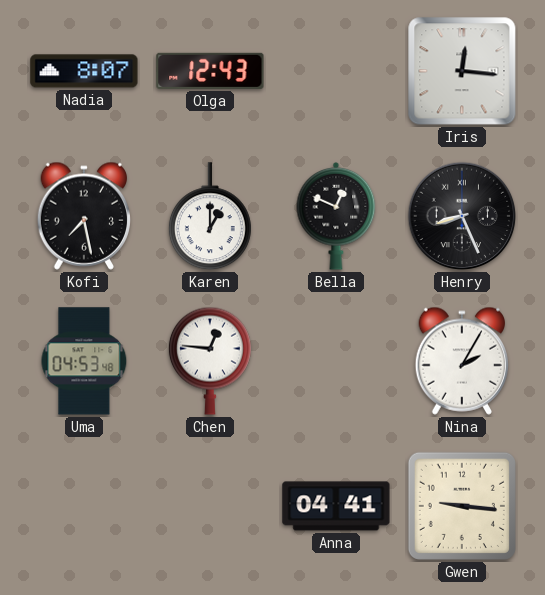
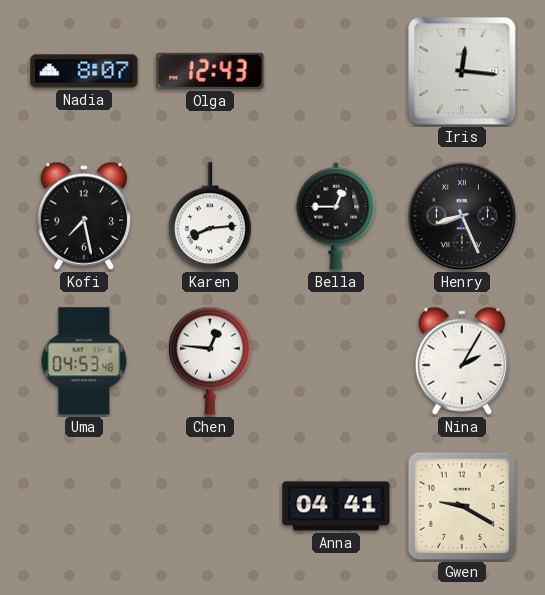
Karen: 1:00 -> 8:14
Bella: 12:49 -> 12:45
Gwen: 9:16 -> 9:20
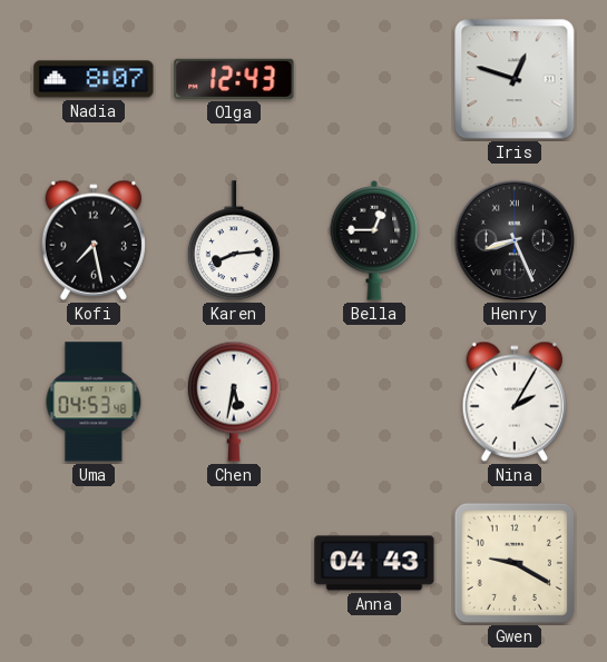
Iris: 12:16 -> 12:48
Chen: 12:46 -> 5:32
Anna: 04:41 -> 04:43
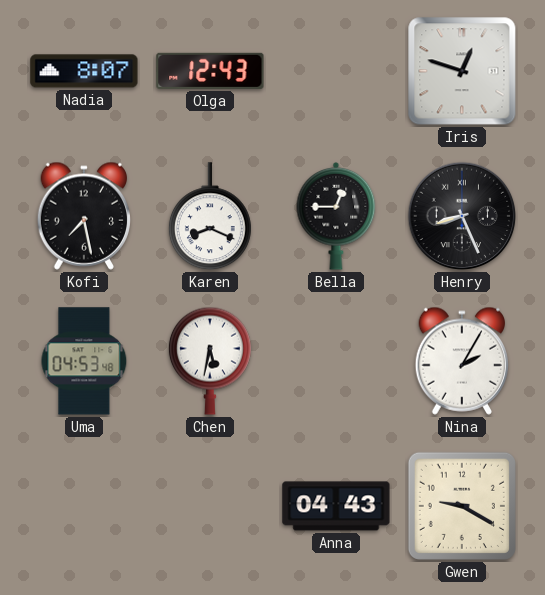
Karen: 8:14 -> 8:19
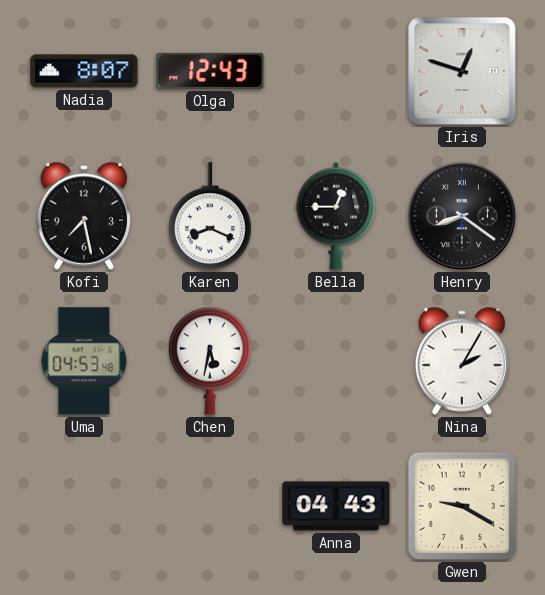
Henry: 8:26 -> 8:21
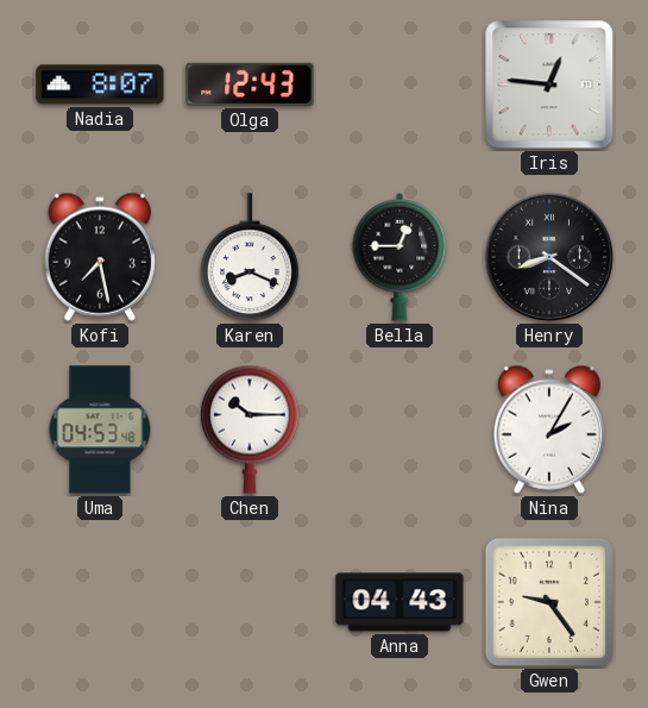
Iris: 12:48 -> 12:46
Chen: 5:32 -> 10:15
Gwen: 9:20 -> 9:24
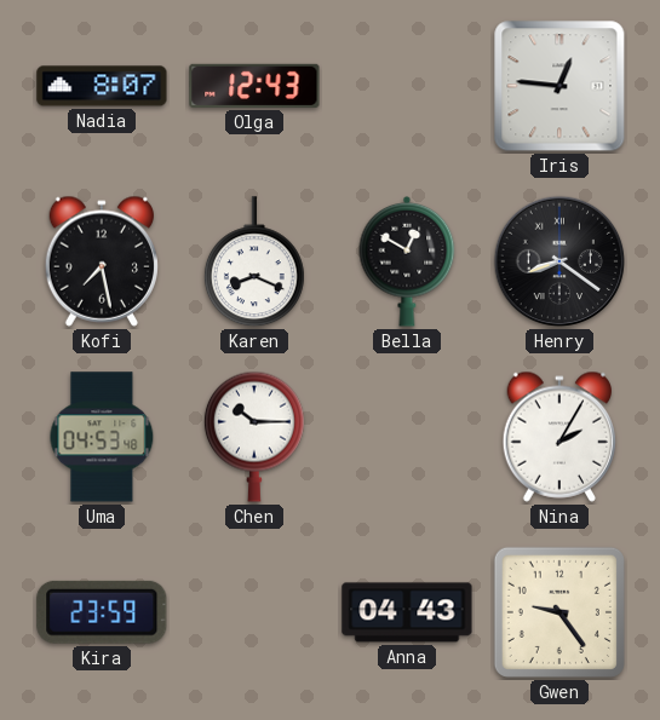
Bella: 12:45 -> 12:50
Kira: none -> 23:59
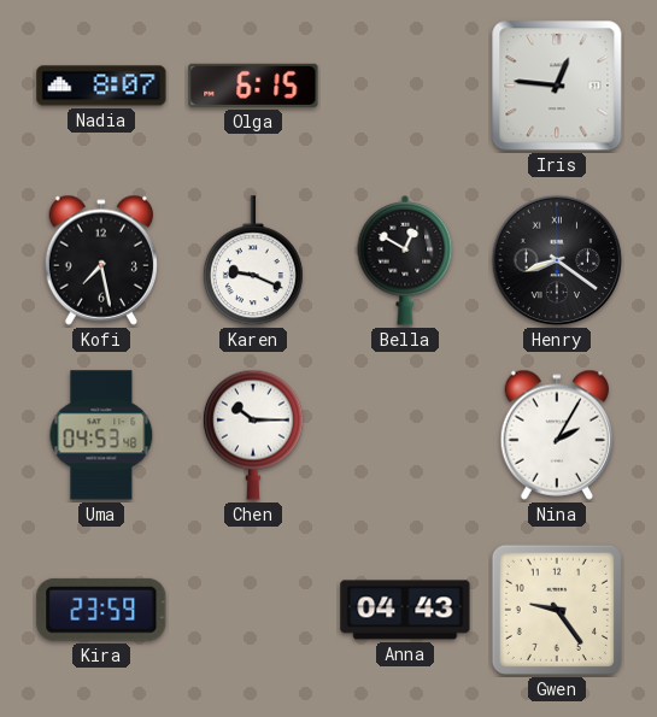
Olga: 12:43 -> 6:15
Karen: 8:19 -> 9:19
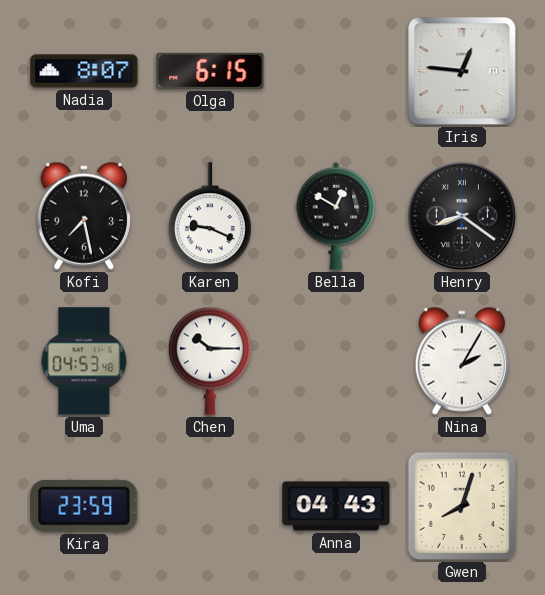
Gwen: 9:24 -> 8:03
